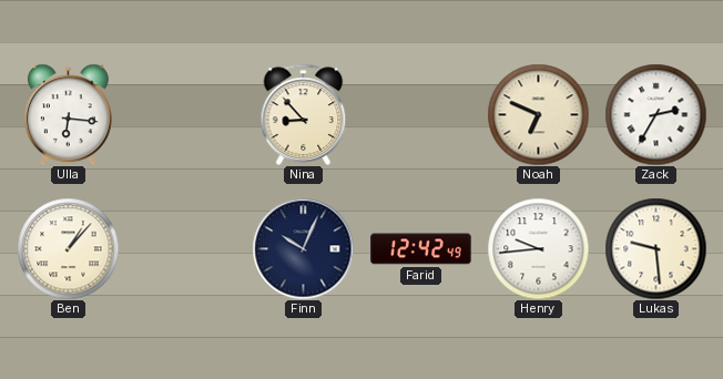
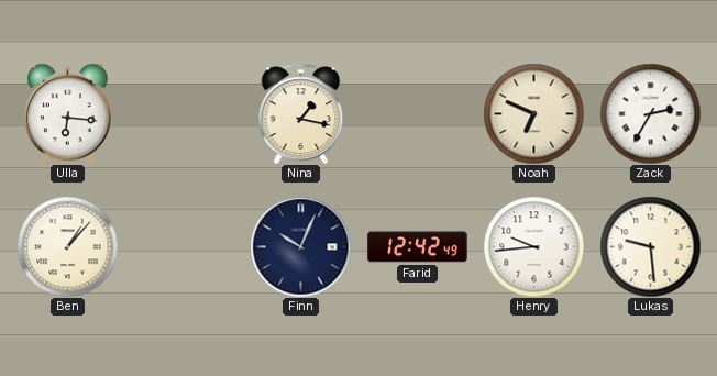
Nina: 8:53 -> 1:17
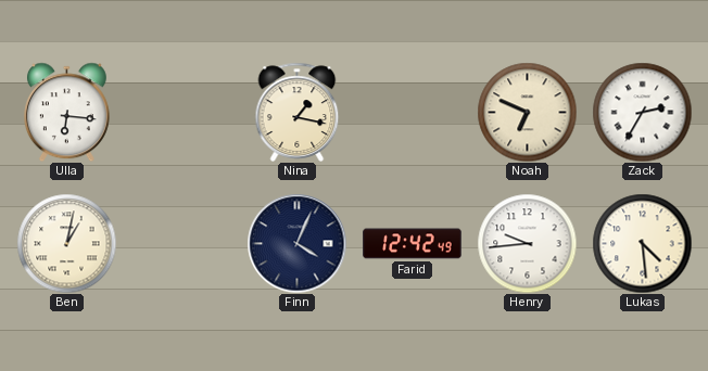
Ben: 1:07 -> 1:02
Finn: 10:04 -> 4:04
Lukas: 9:29 -> 4:29
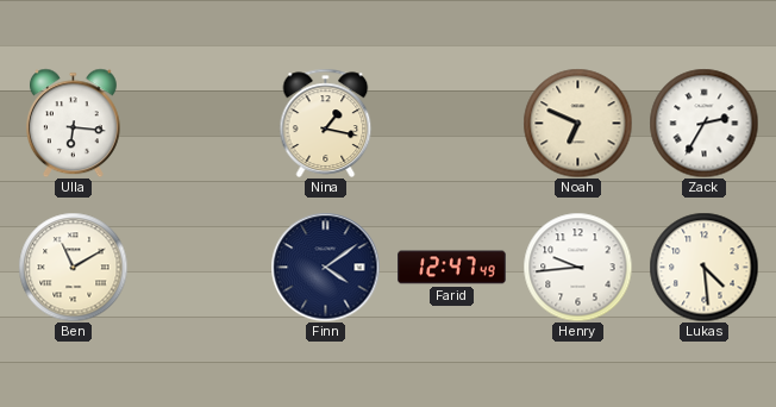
Ben: 1:02 -> 11:10
Finn: 4:04 -> 4:09
Farid: 12:42 -> 12:47
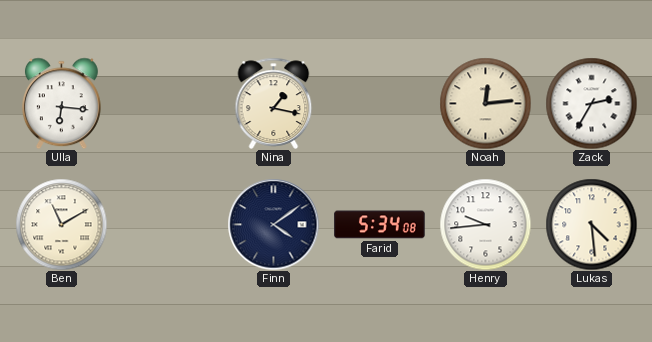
Noah: 6:49 -> 12:14
Farid: 12:47 -> 5:34
